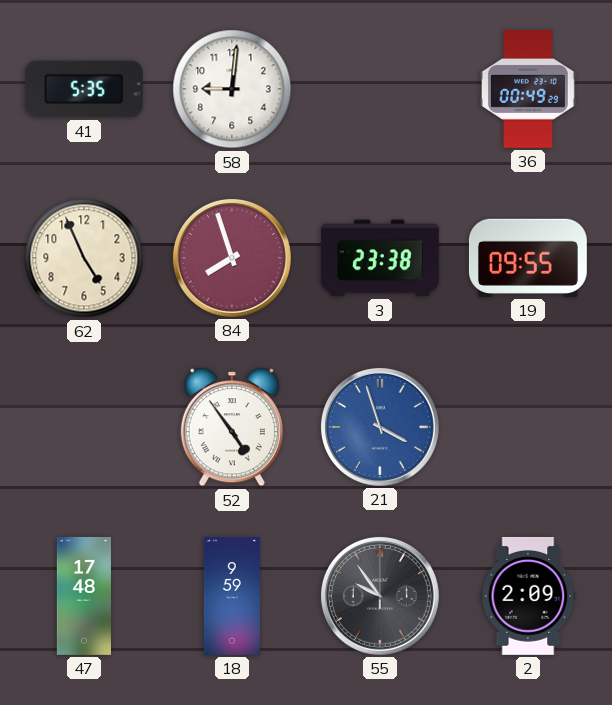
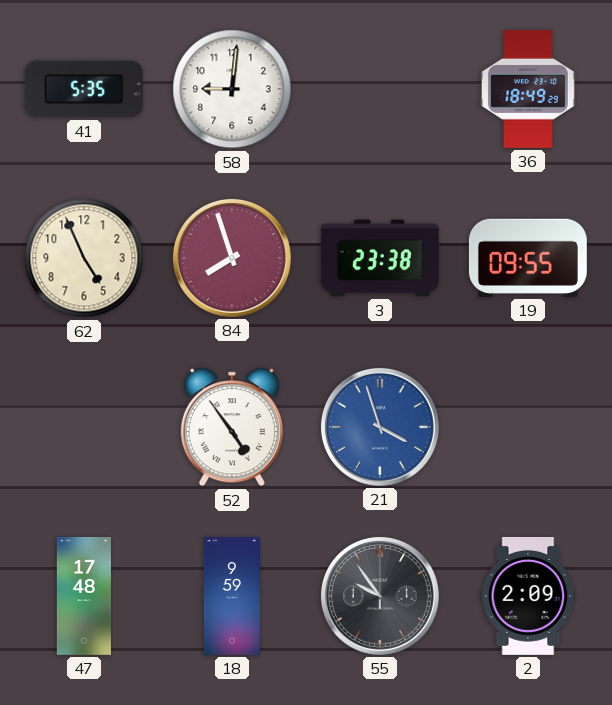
36: 00:49 -> 18:49
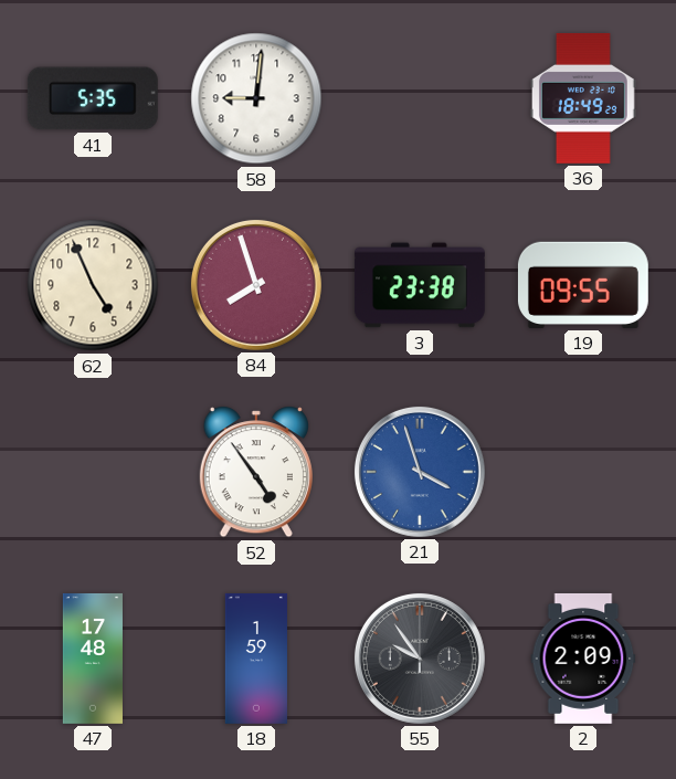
18: 9:59 -> 1:59
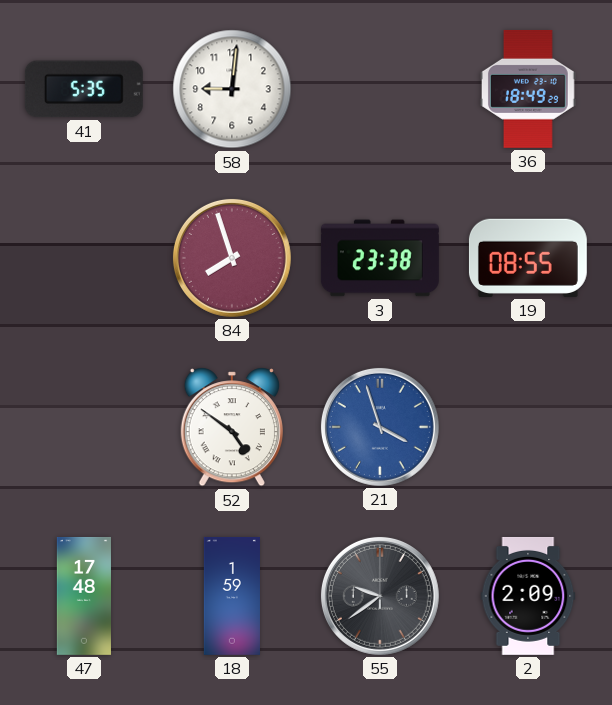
62: 4:56 -> none
19: 09:55 -> 08:55
52: 4:54 -> 4:51
55: 9:54 -> 9:39
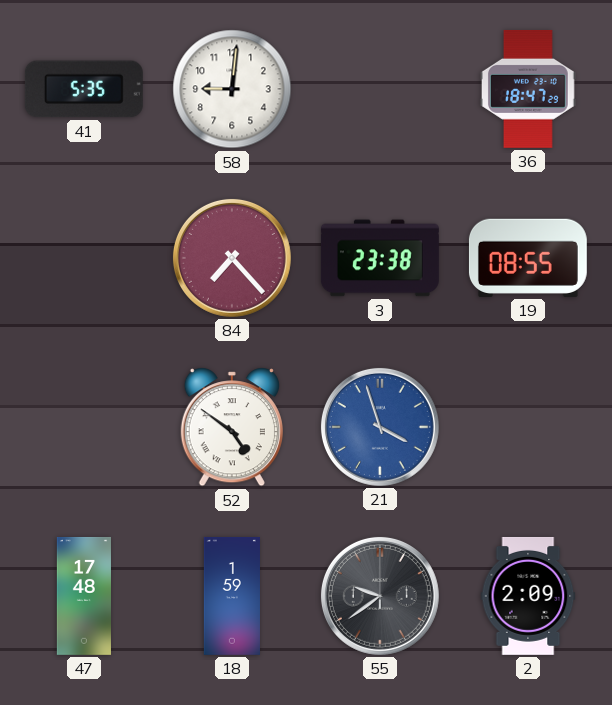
36: 18:49 -> 18:47
84: 7:57 -> 7:23
